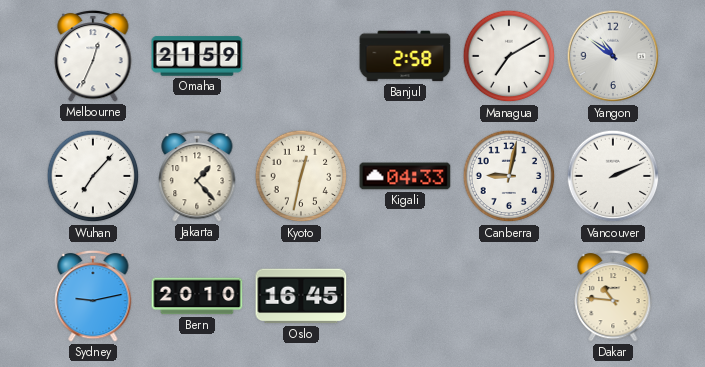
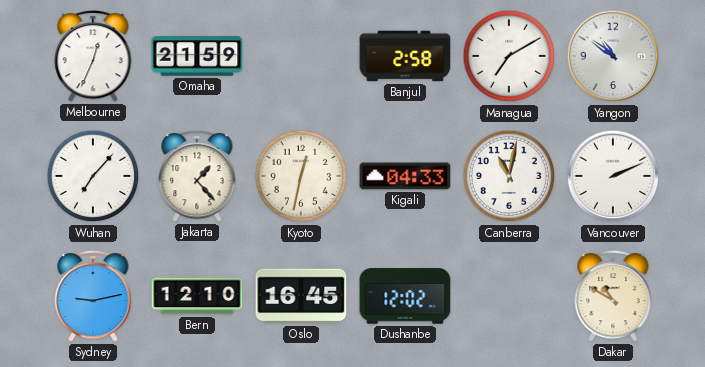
Canberra: 9:02 -> 11:02
Bern: 20:10 -> 12:10
Dushanbe: none -> 12:02
Dakar: 10:46 -> 10:50
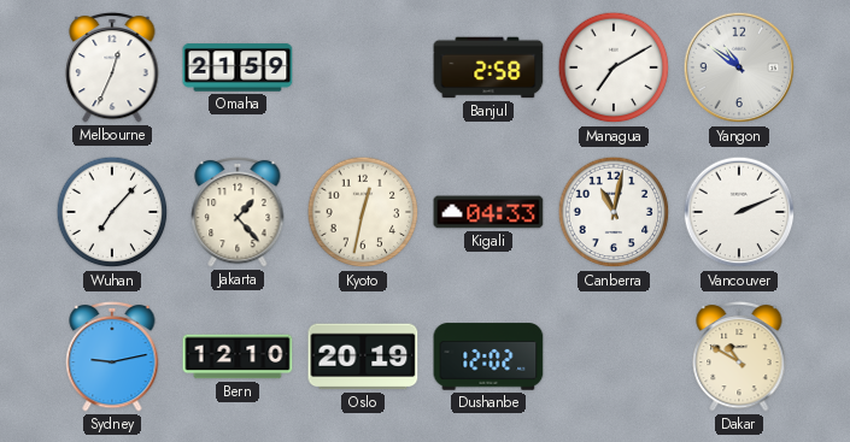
Oslo: 16:45 -> 20:19
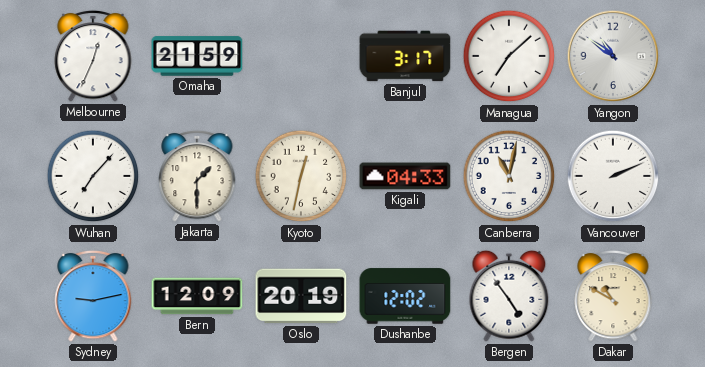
Banjul: 2:58 -> 3:17
Managua: 7:10 -> 7:08
Jakarta: 1:23 -> 1:30
Bern: 12:10 -> 12:09
Bergen: none -> 4:54
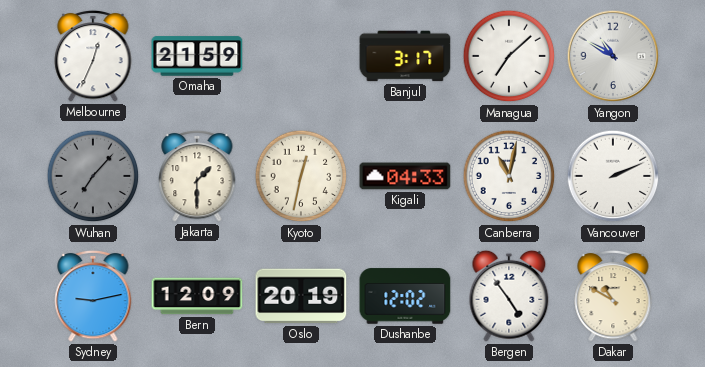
Yangon: 10:51 -> 10:50
Wuhan dial: white -> grey
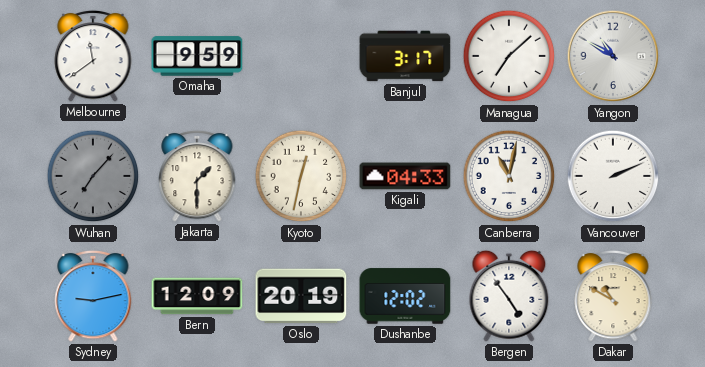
Melbourne: 12:34 -> 11:39
Omaha: 21:59 -> 9:59
